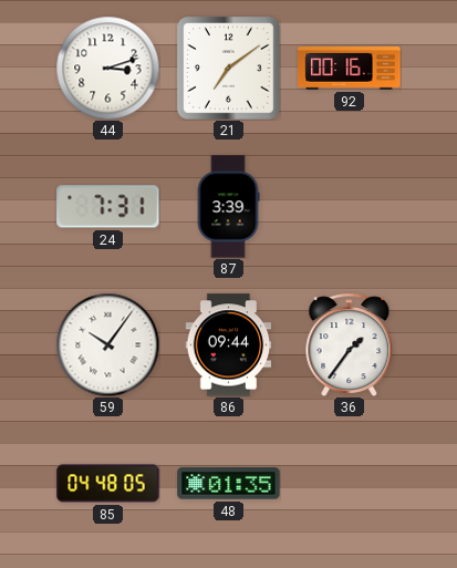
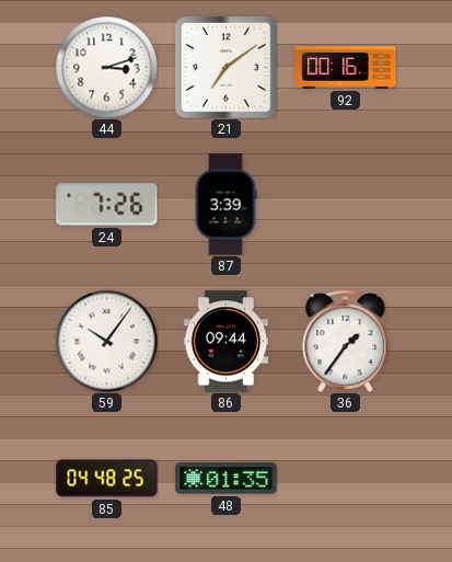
24: 7:31 -> 7:26
85: 04:48:05 -> 04:48:25
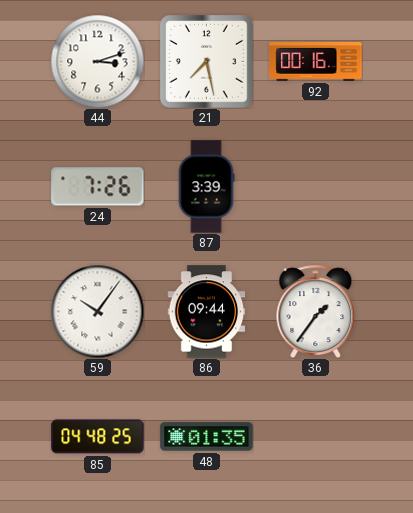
21: 7:09 -> 7:28
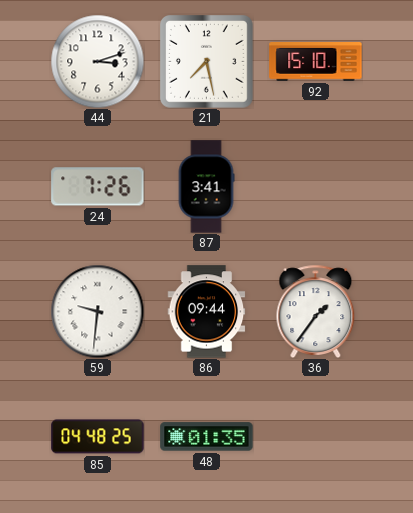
92: 00:16 -> 15:10
87: 3:39 -> 3:41
59: 10:06 -> 9:31
